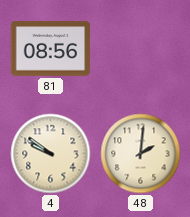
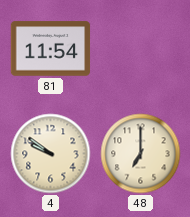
81: 08:56 -> 11:54
48: 2:01 -> 7:00
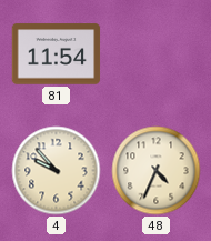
4: 9:51 -> 9:53
48: 7:00 -> 4:34
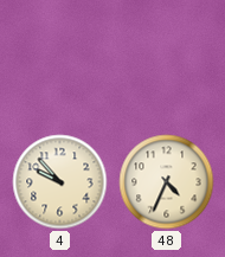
81: 11:54 -> none
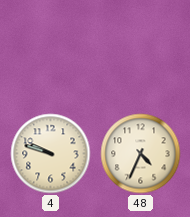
4: 9:53 -> 9:48
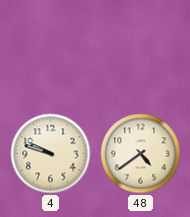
48: 4:34 -> 4:39
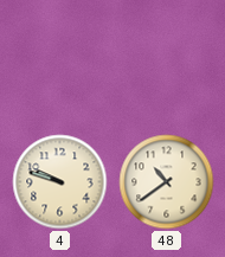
48: 4:39 -> 10:39
